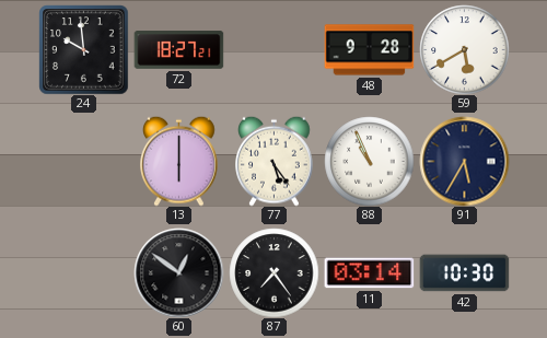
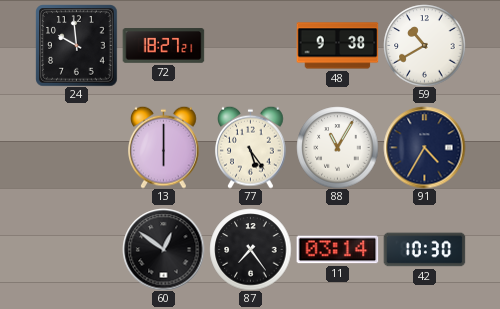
48: 9:28 -> 9:38
59: 5:40 -> 10:40
88: 10:56 -> 11:05
91: 5:35 -> 4:35
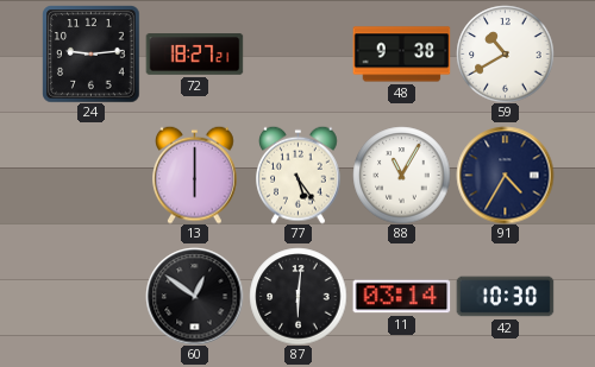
24: 9:59 -> 9:14
87: 7:24 -> 6:01
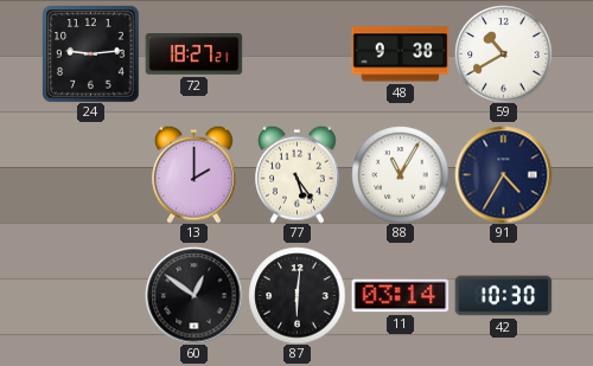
13: 6:00 -> 2:00
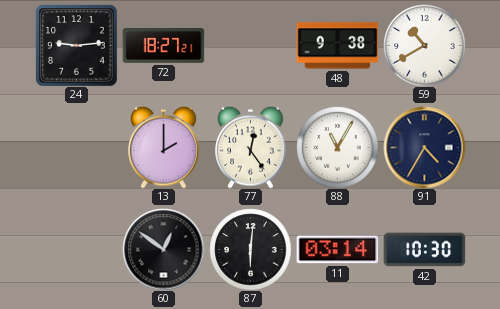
77: 5:24 -> 12:24
